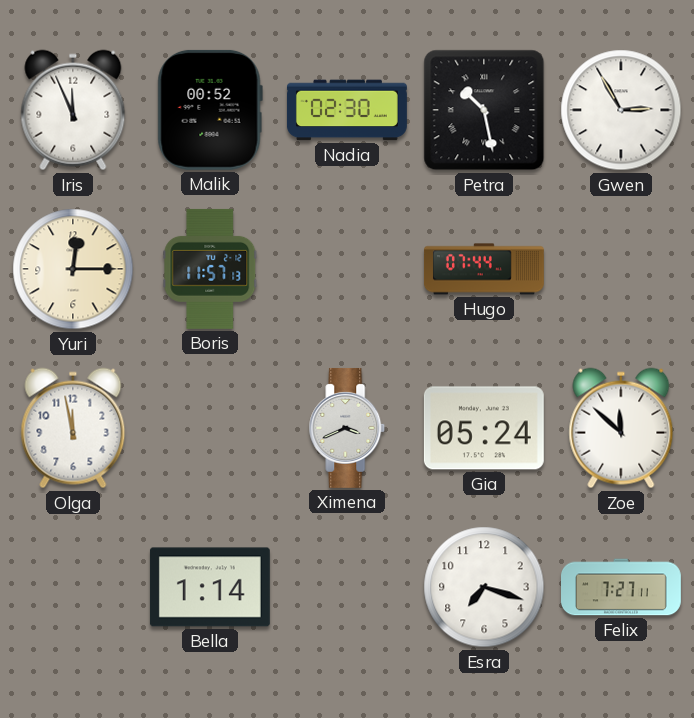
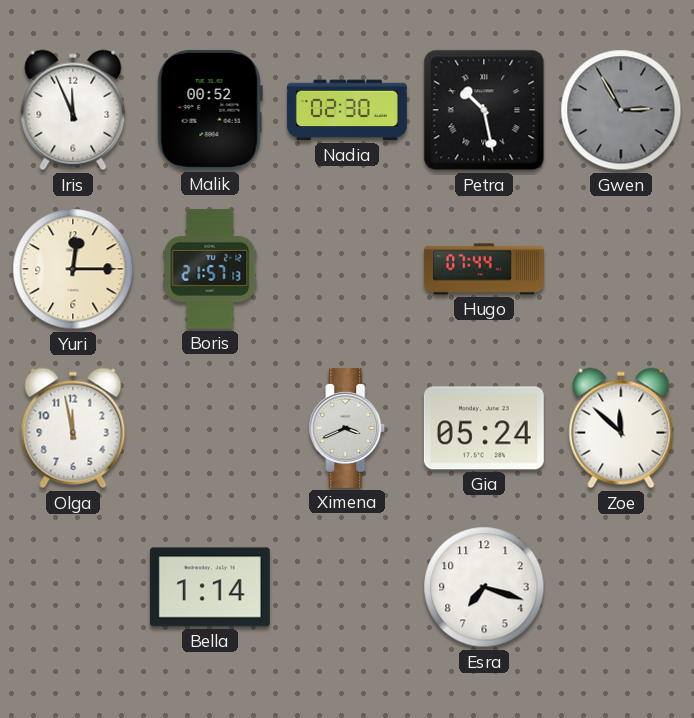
Gwen dial: white -> grey
Boris: 11:57 -> 21:57
Felix: 7:27 -> none
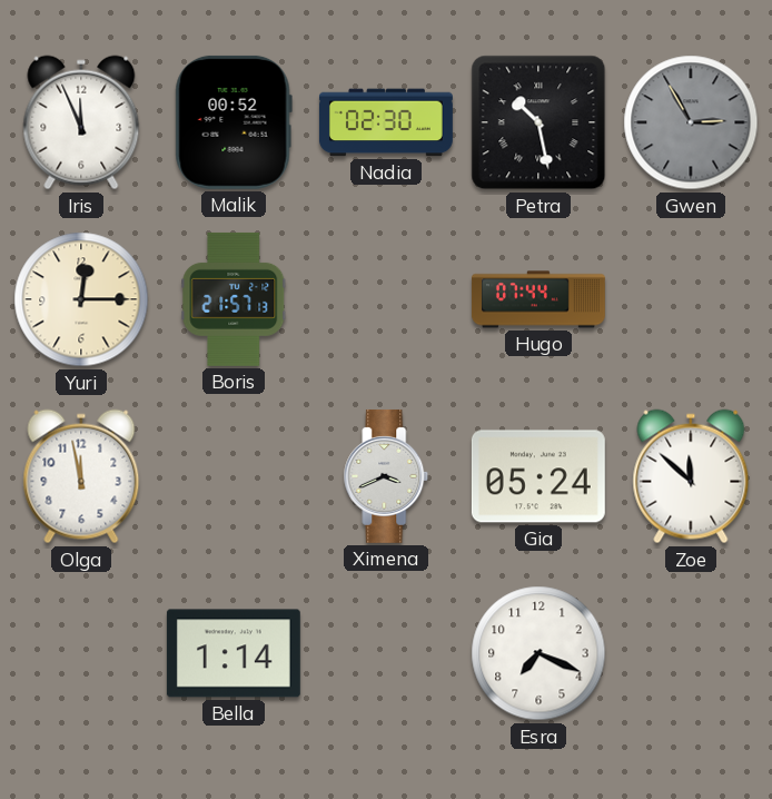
Esra: 7:18 -> 7:19
